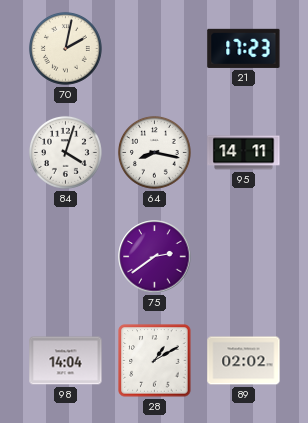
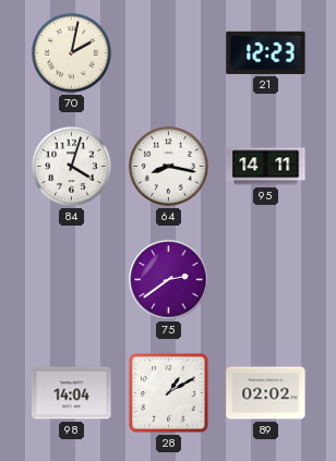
21: 17:23 -> 12:23
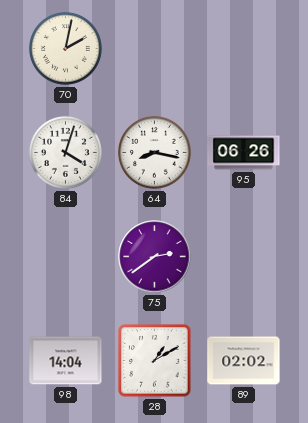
21: 12:23 -> none
95: 14:11 -> 06:26
